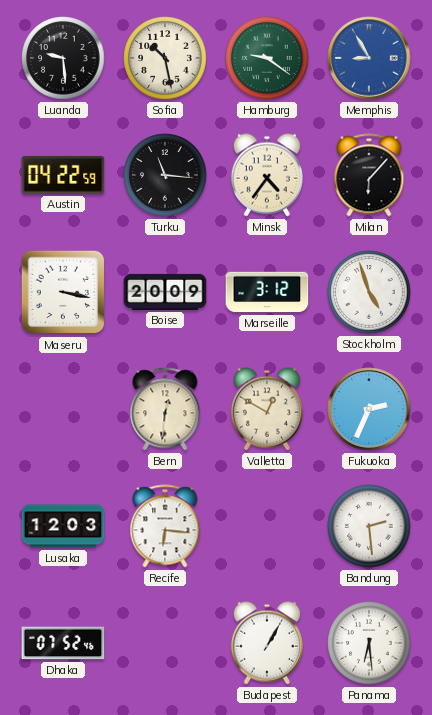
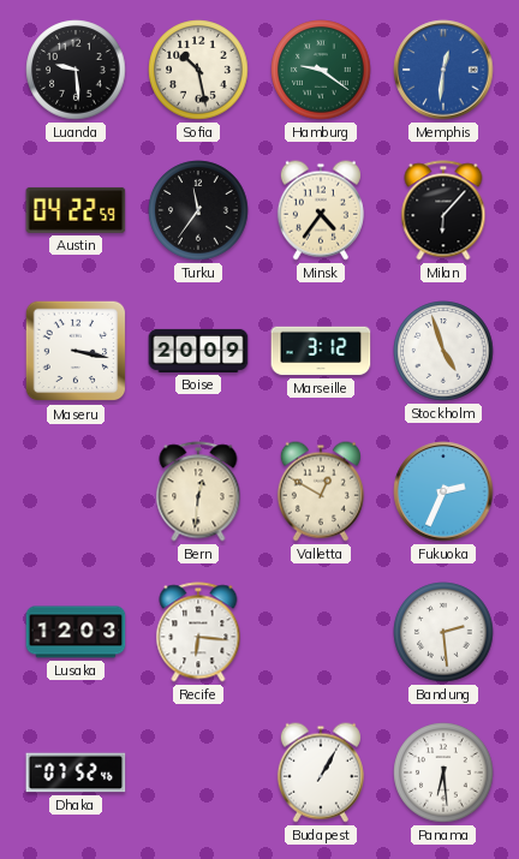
Memphis: 8:55 -> 12:31
Turku: 11:16 -> 11:36
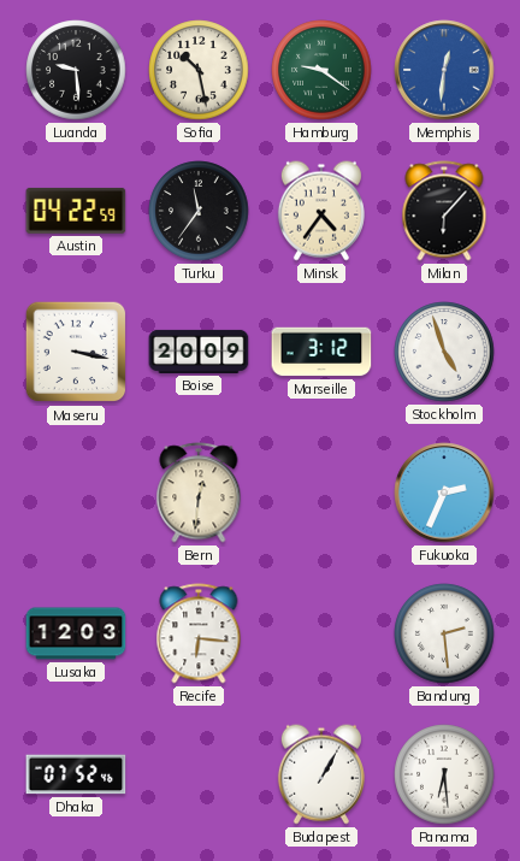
Valletta: 12:50 -> none
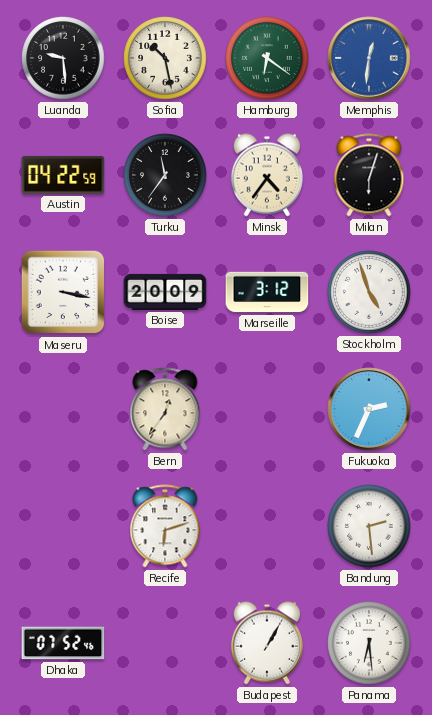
Hamburg: 9:21 -> 6:21
Milan: 6:07 -> 6:03
Bern: 12:31 -> 12:36
Lusaka: 12:03 -> none
Recife: 6:16 -> 6:12
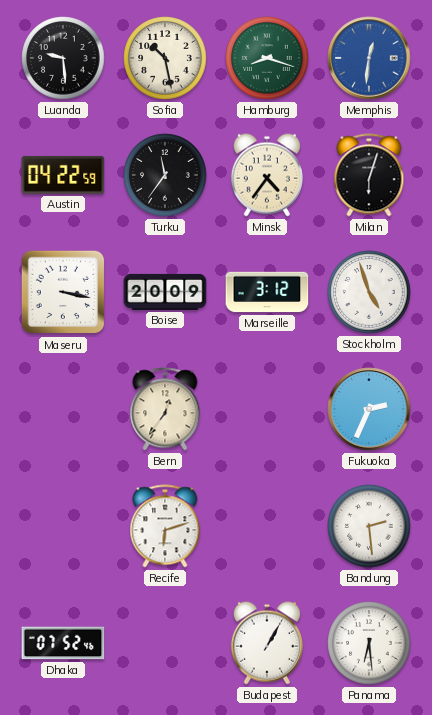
Hamburg: 6:21 -> 8:18
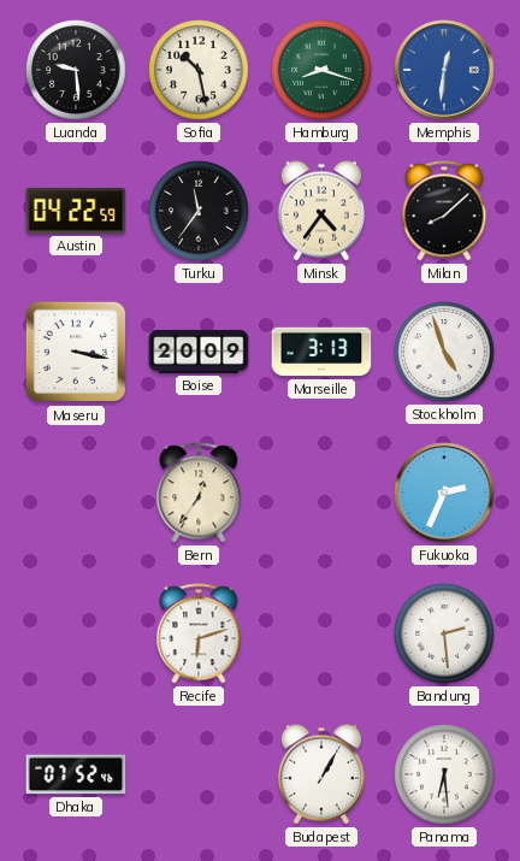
Milan: 6:03 -> 8:08
Marseille: 3:12 -> 3:13
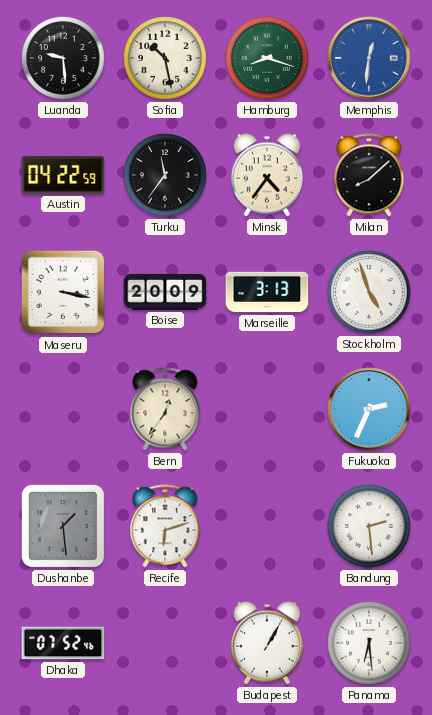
Dushanbe: none -> 1:29
